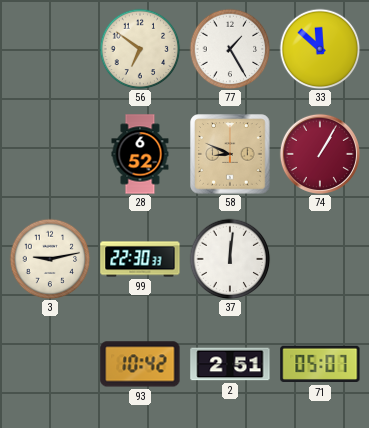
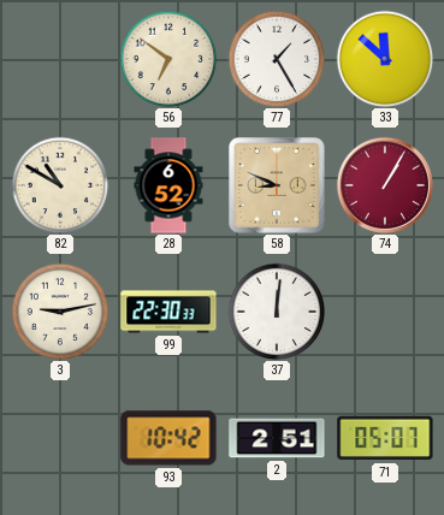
82: none -> 10:50
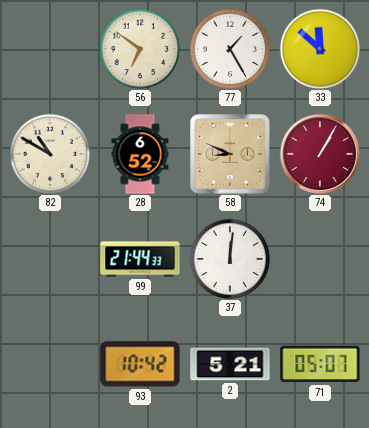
3: 9:13 -> none
99: 22:30 -> 21:44
2: 2:51 -> 5:21
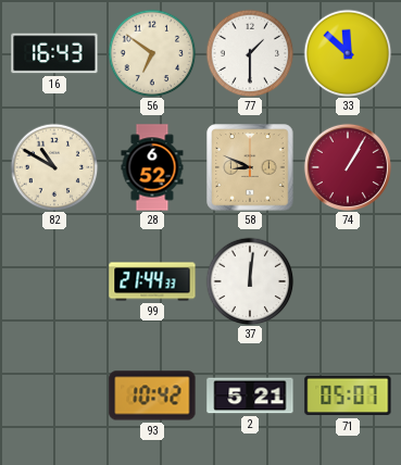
16: none -> 16:43
77: 1:25 -> 1:30
